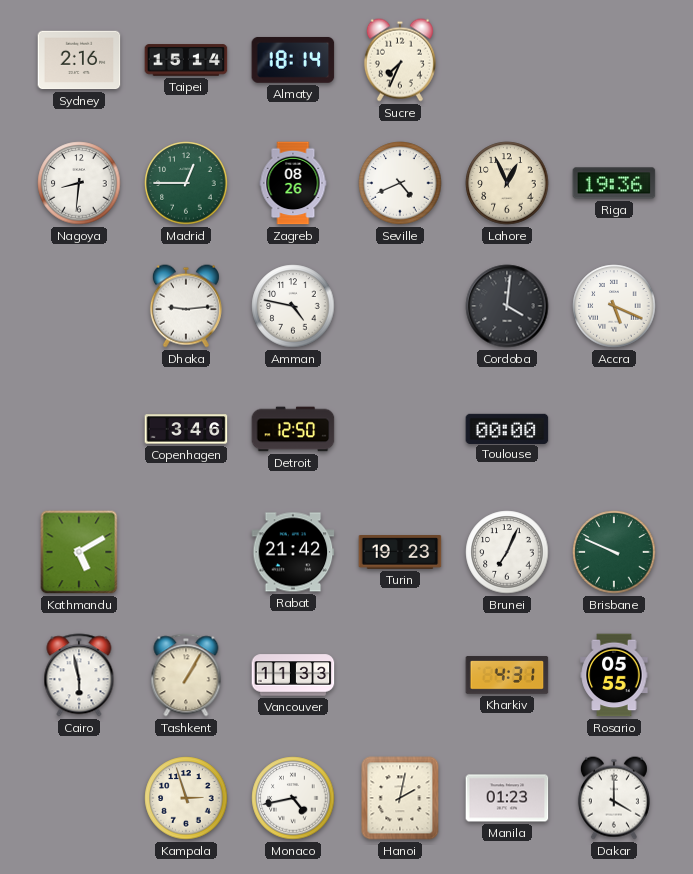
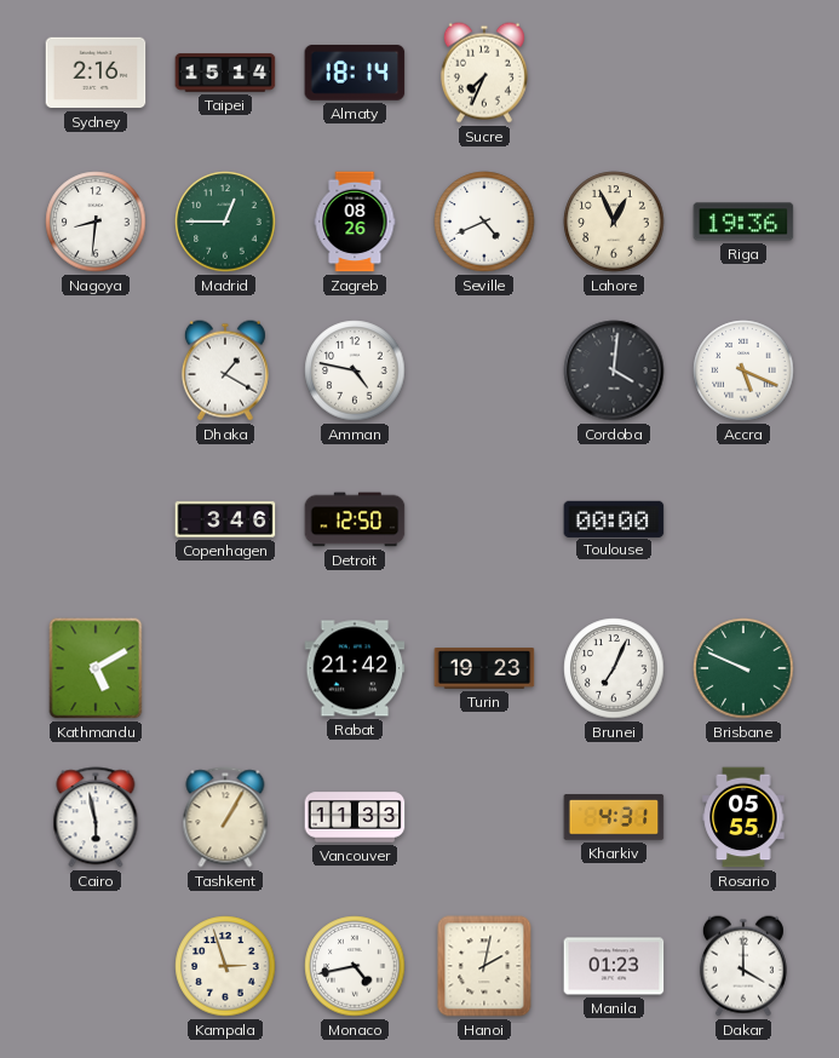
Dhaka: 9:14 -> 1:20
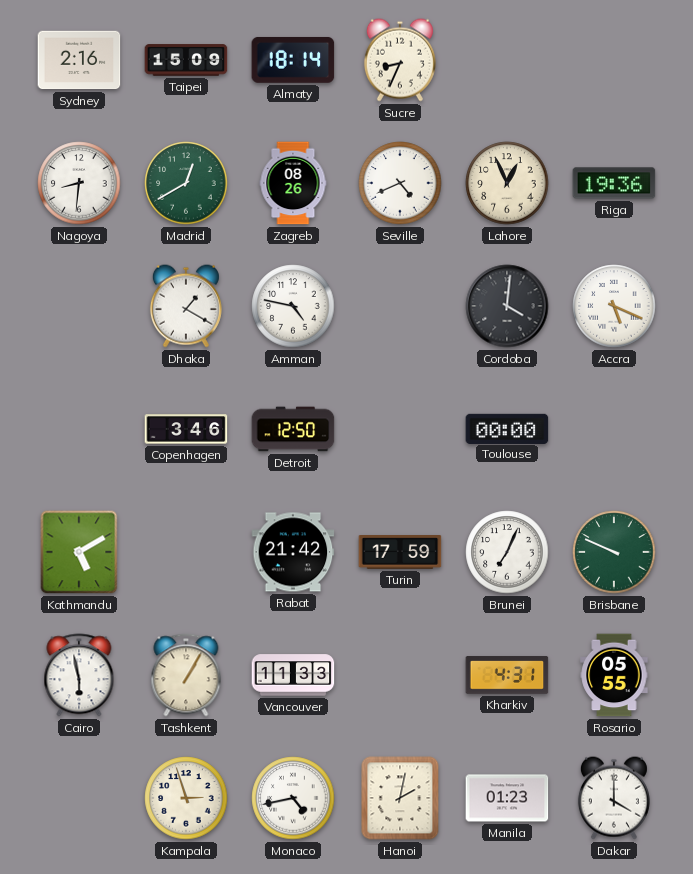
Taipei: 15:14 -> 15:09
Sucre: 7:34 -> 8:34
Madrid: 12:45 -> 12:40
Turin: 19:23 -> 17:59
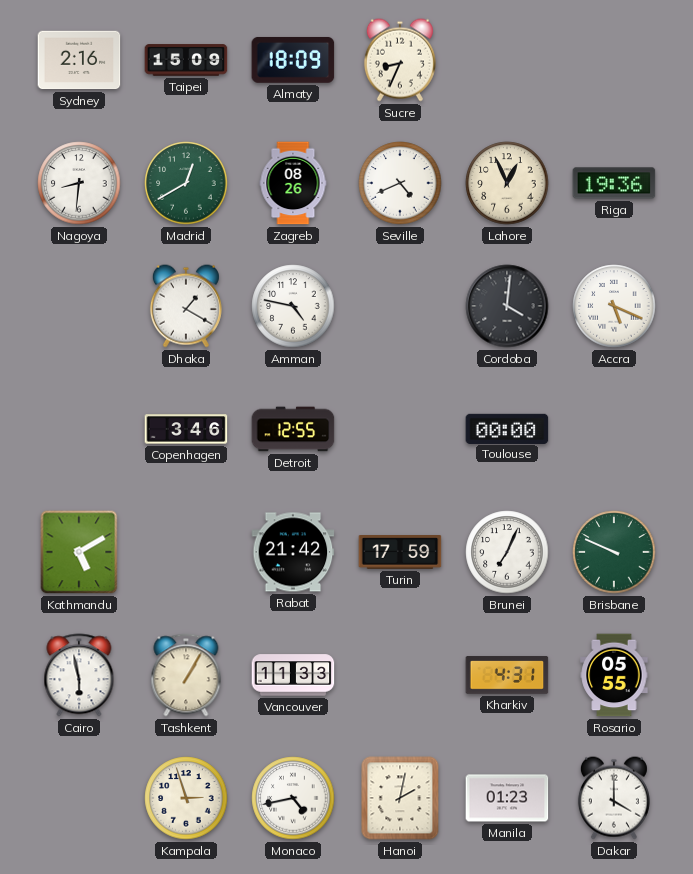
Almaty: 18:14 -> 18:09
Detroit: 12:50 -> 12:55
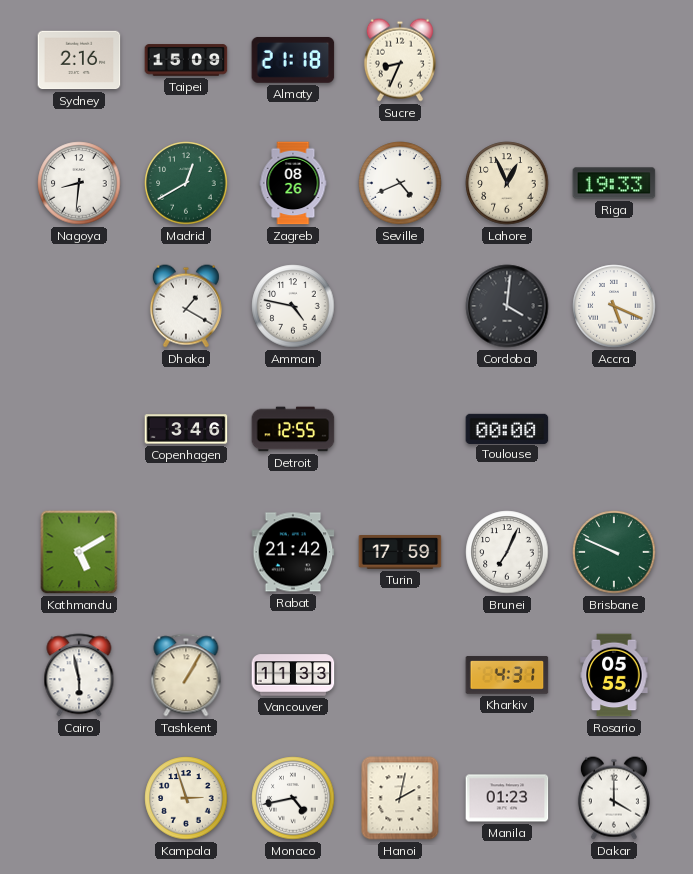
Almaty: 18:09 -> 21:18
Riga: 19:36 -> 19:33
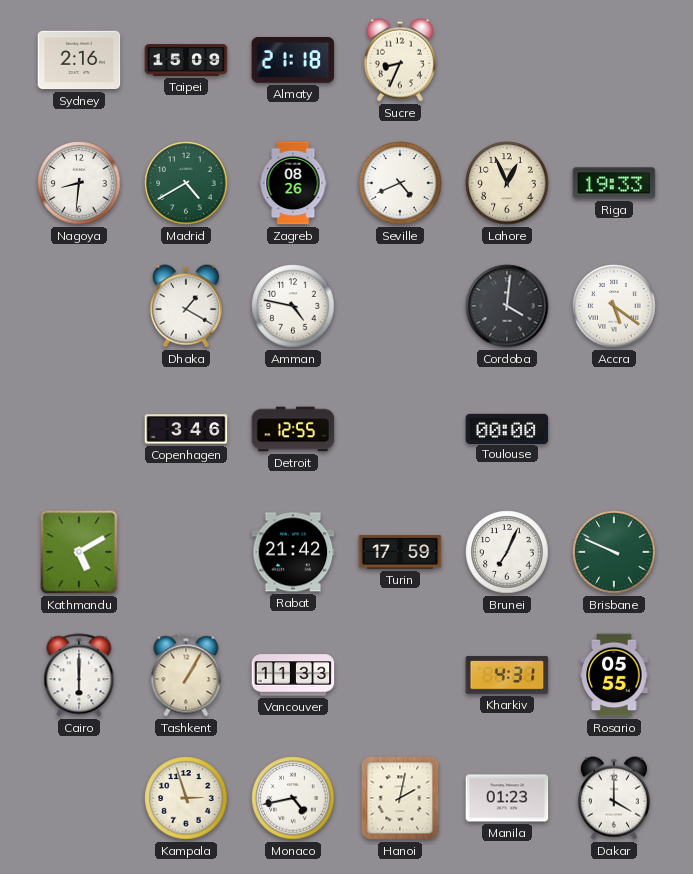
Madrid: 12:40 -> 4:40
Accra: 5:19 -> 5:21
Cairo: 5:58 -> 6:00
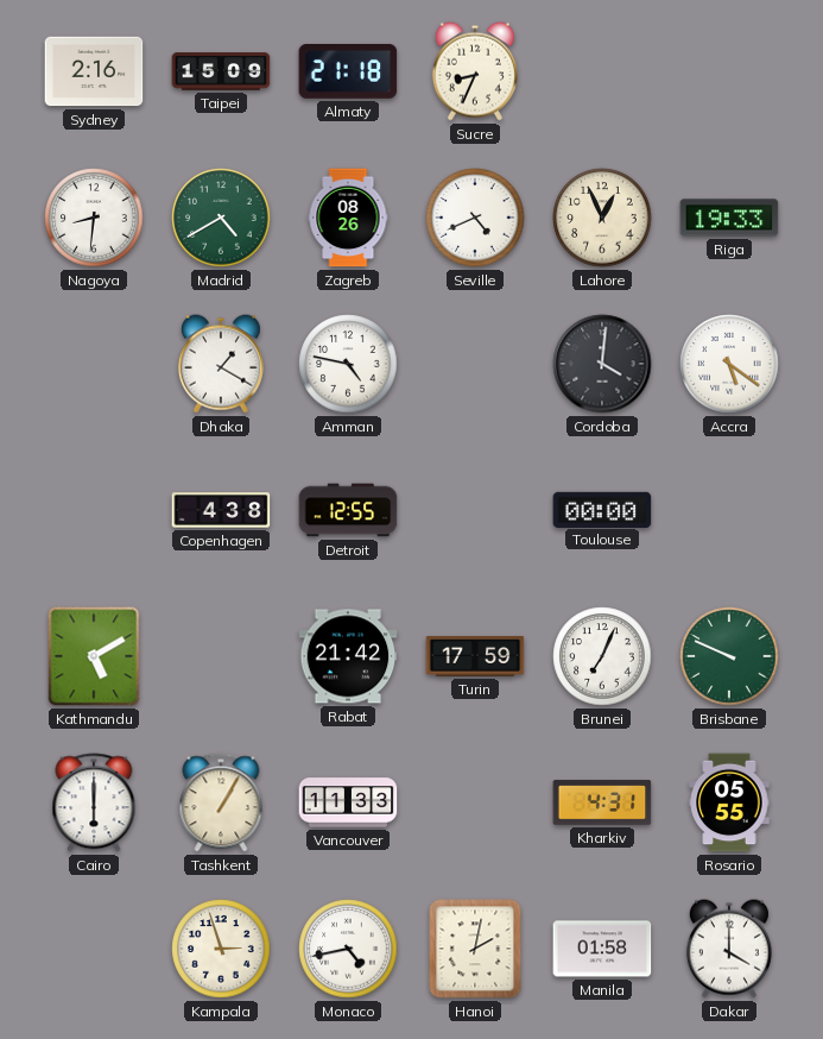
Copenhagen: 3:46 -> 4:38
Manila: 01:23 -> 01:58
